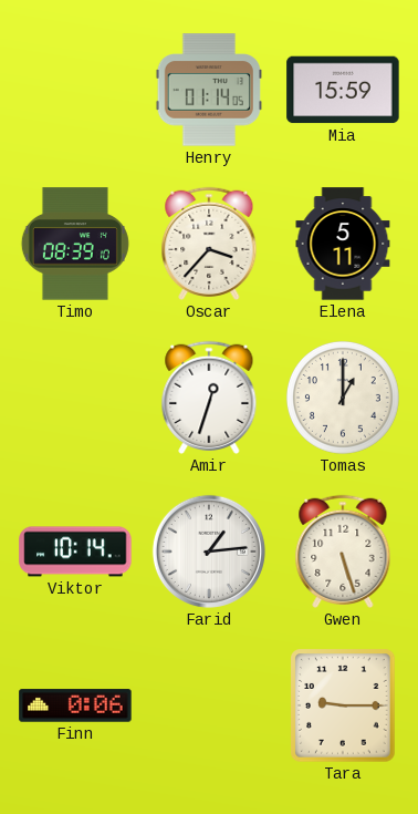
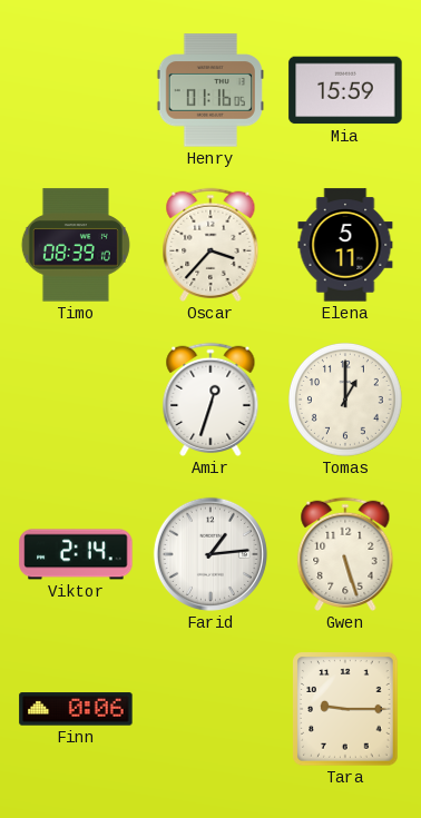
Henry: 01:14 -> 01:16
Viktor: 10:14 -> 2:14
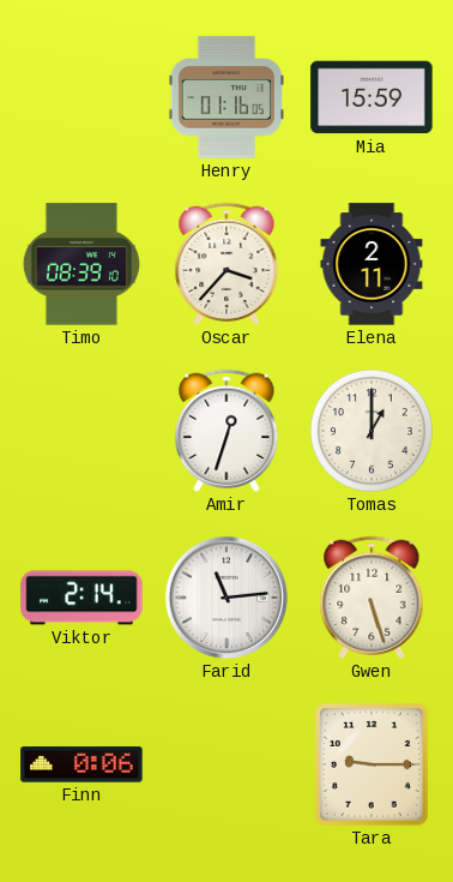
Elena: 5:11 -> 2:11
Farid: 1:14 -> 11:14
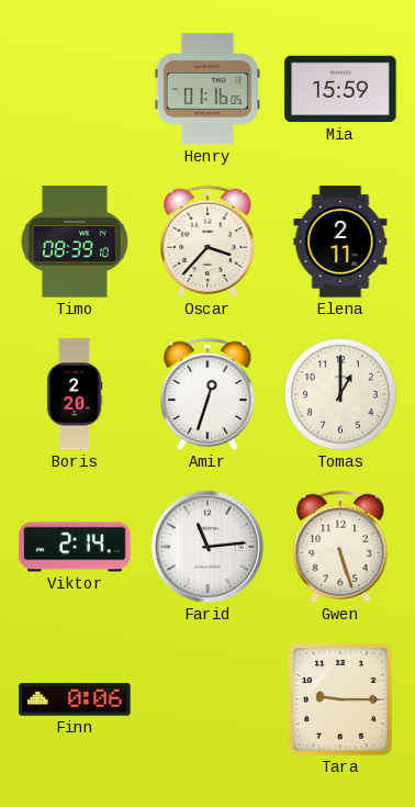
Boris: none -> 2:20
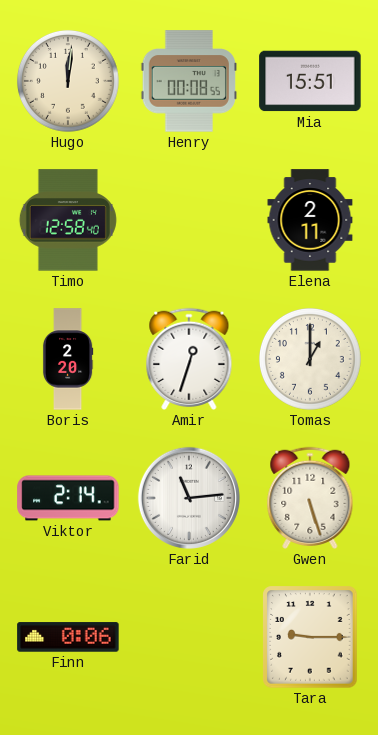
Hugo: none -> 12:01
Henry: 01:16 -> 00:08
Mia: 15:59 -> 15:51
Timo: 08:39 -> 12:58
Oscar: 3:37 -> none
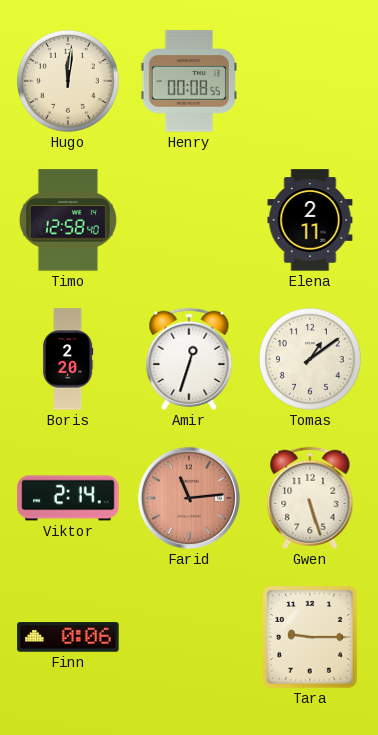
Mia: 15:51 -> none
Tomas: 1:00 -> 1:09
Farid dial: white -> salmon
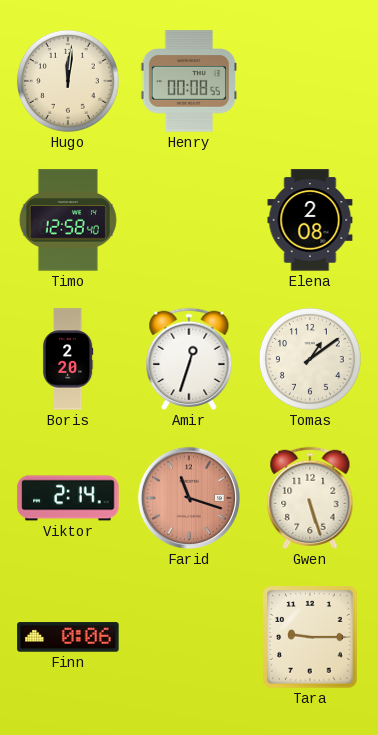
Elena: 2:11 -> 2:08
Farid: 11:14 -> 11:18
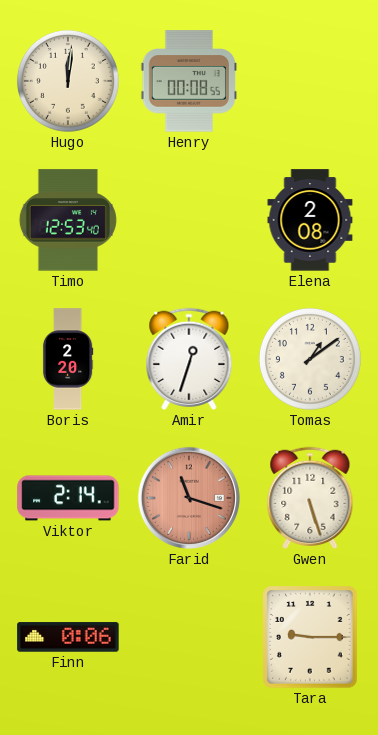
Timo: 12:58 -> 12:53
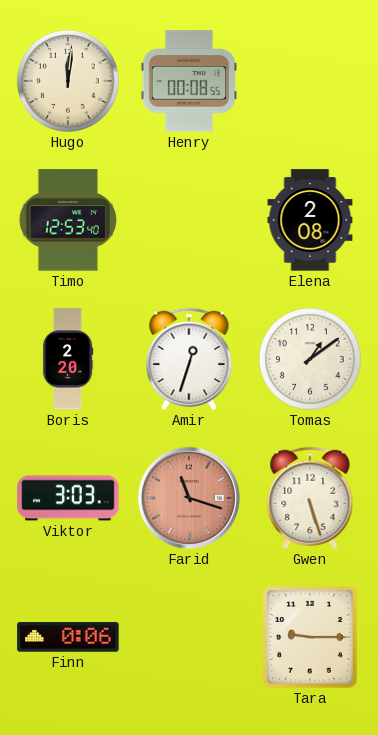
Viktor: 2:14 -> 3:03
